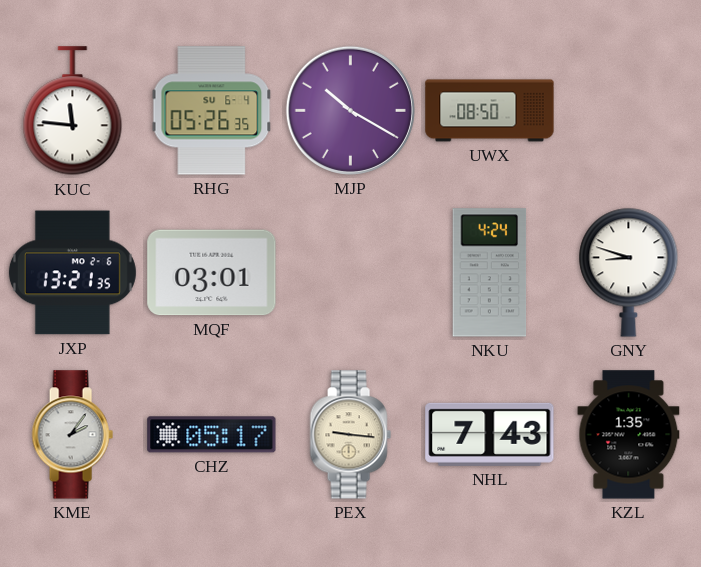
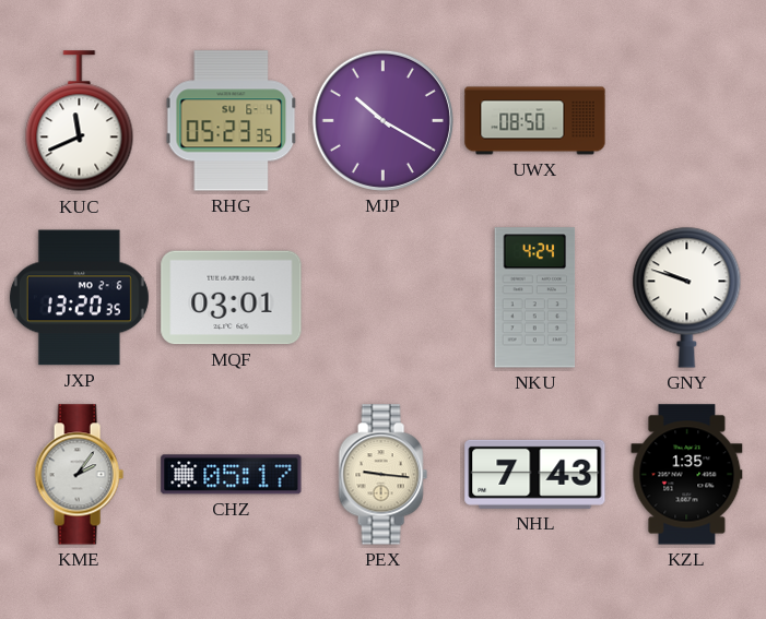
KUC: 11:46 -> 11:41
RHG: 05:26 -> 05:23
JXP: 13:21 -> 13:20
GNY: 8:48 -> 9:48
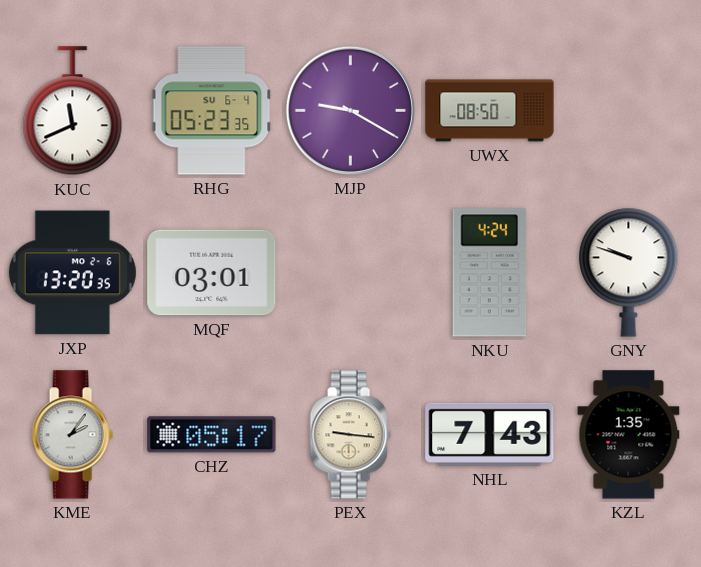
MJP: 10:20 -> 9:20
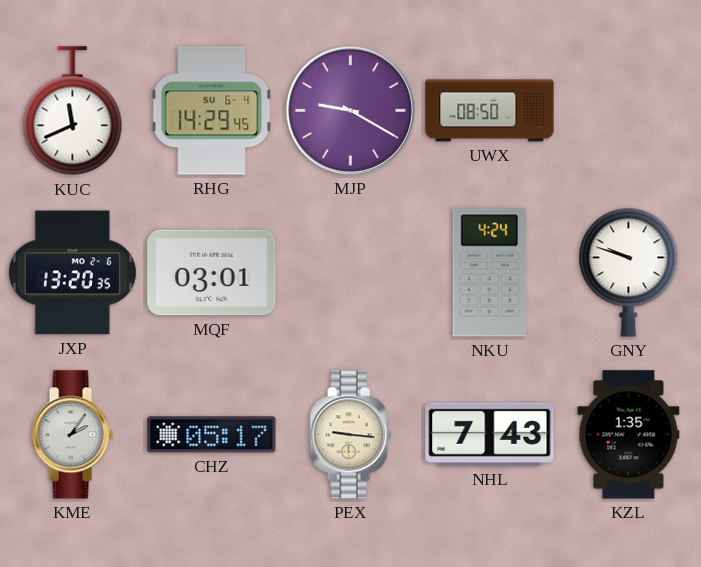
RHG: 05:23 -> 14:29
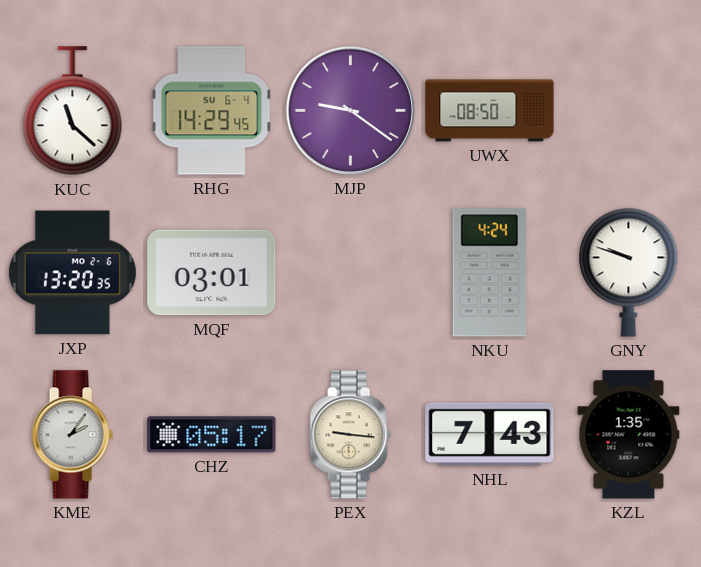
KUC: 11:41 -> 11:22
MJP: 9:20 -> 9:21
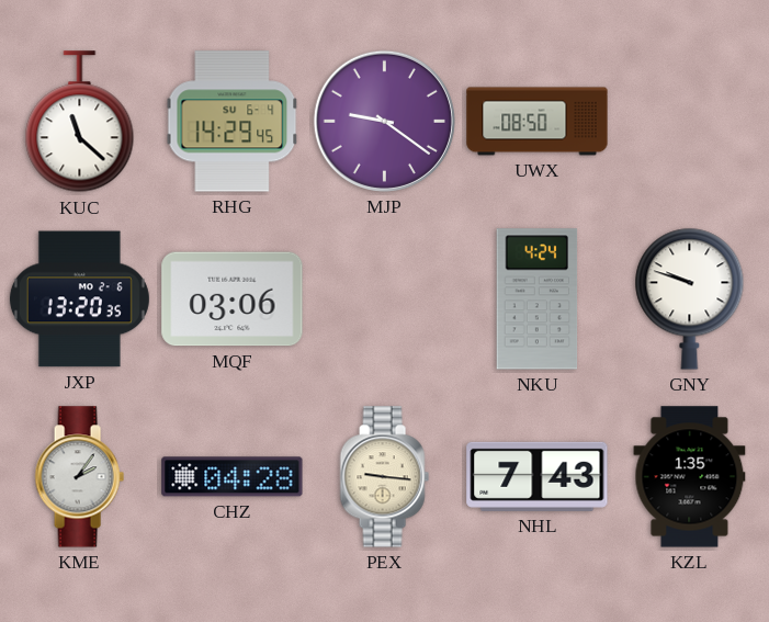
MQF: 03:01 -> 03:06
CHZ: 05:17 -> 04:28
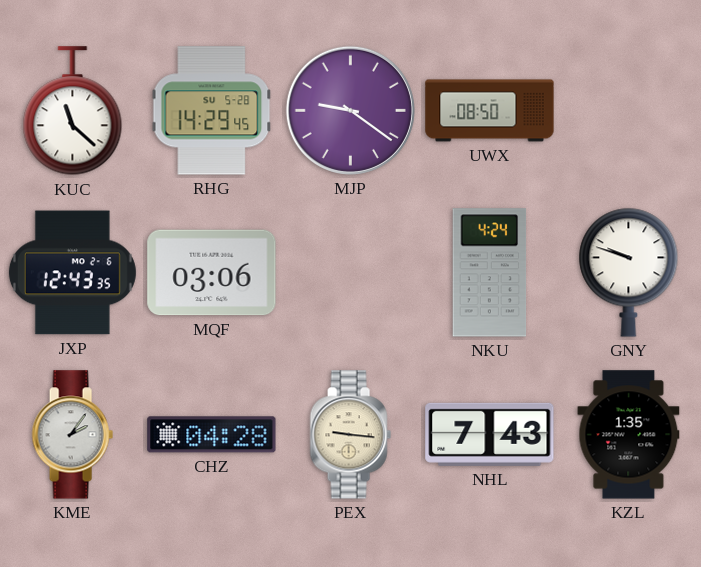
RHG date: SU 6-4 -> SU 5-28
JXP: 13:20 -> 12:43
